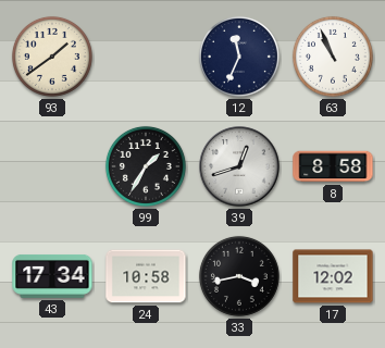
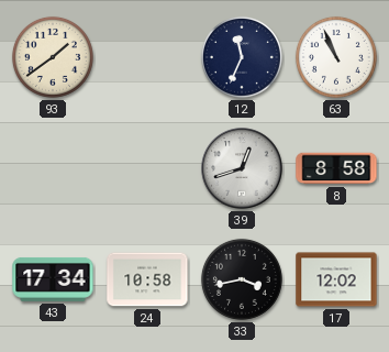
99: 1:35 -> none
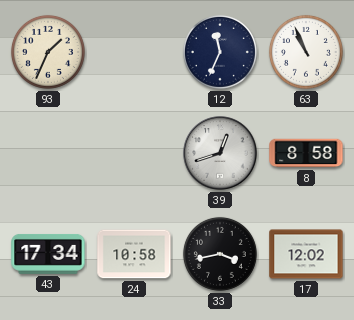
93: 1:39 -> 1:34
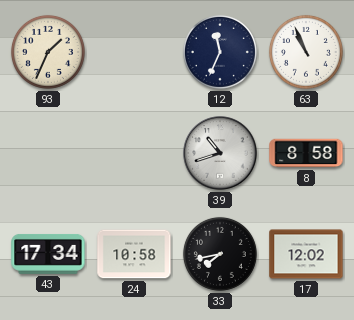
39: 12:42 -> 10:42
33: 3:43 -> 7:43
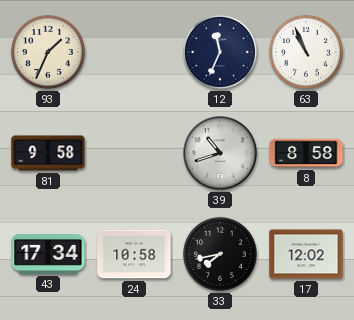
81: none -> 9:58
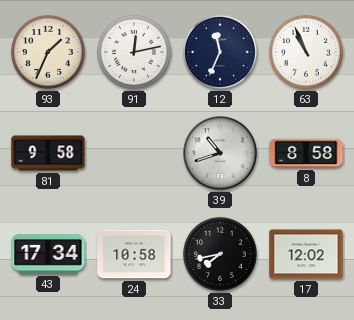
91: none -> 12:13
